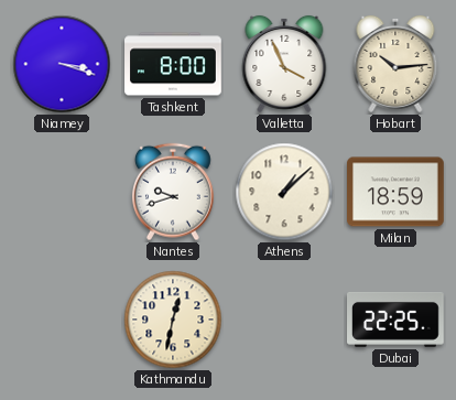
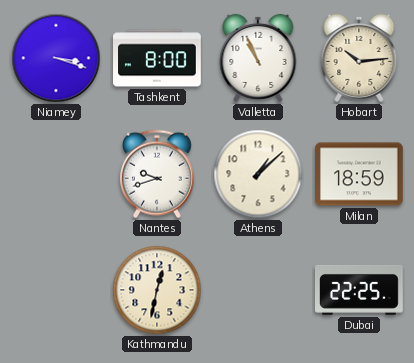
Valletta: 3:56 -> 10:56
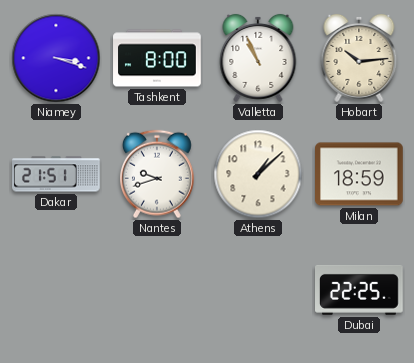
Dakar: none -> 21:51
Kathmandu: 12:32 -> none
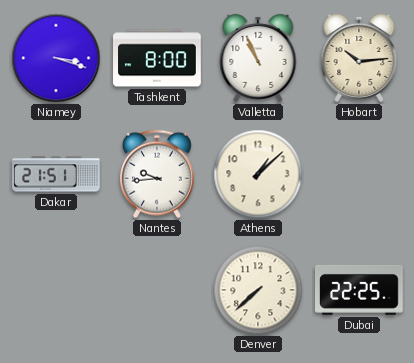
Nantes: 9:42 -> 9:44
Milan: 18:59 -> none
Denver: none -> 7:38
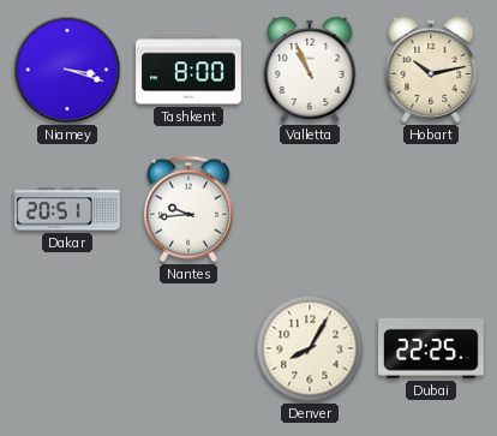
Hobart: 10:14 -> 10:13
Dakar: 21:51 -> 20:51
Athens: 1:08 -> none
Denver: 7:38 -> 8:05
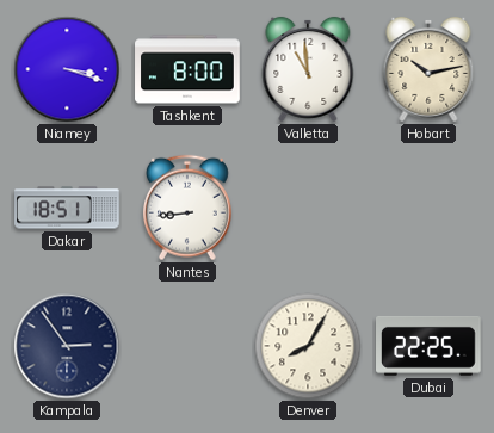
Valletta: 10:56 -> 10:59
Dakar: 20:51 -> 18:51
Nantes: 9:44 -> 8:44
Kampala: none -> 2:54
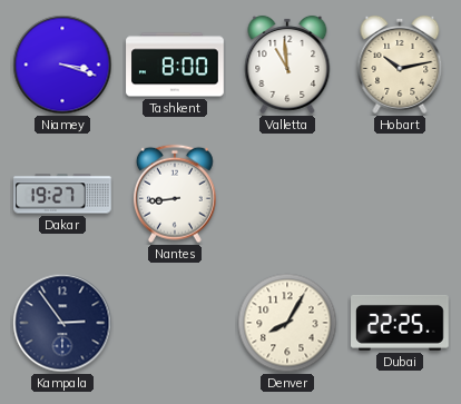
Dakar: 18:51 -> 19:27
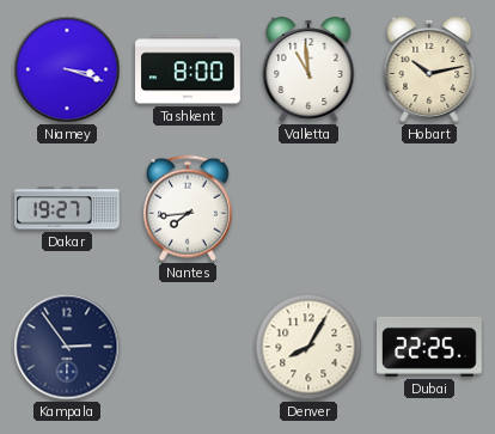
Nantes: 8:44 -> 7:44
